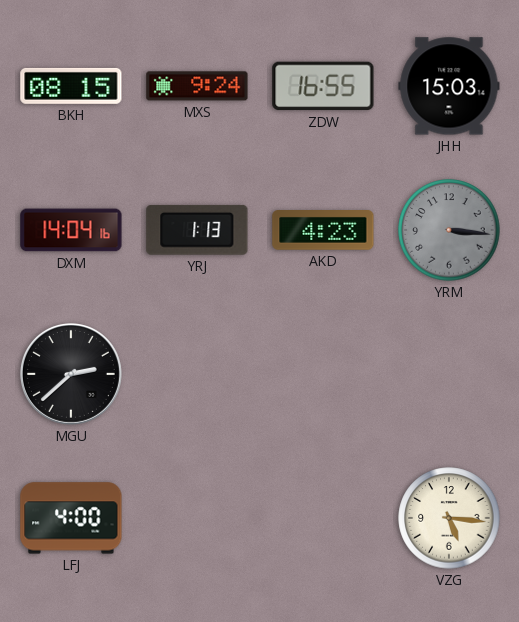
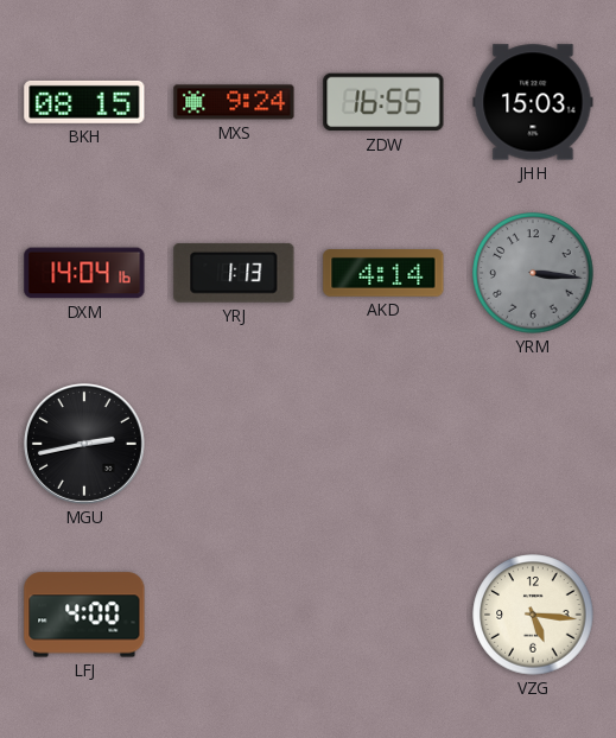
AKD: 4:23 -> 4:14
MGU: 2:38 -> 2:43
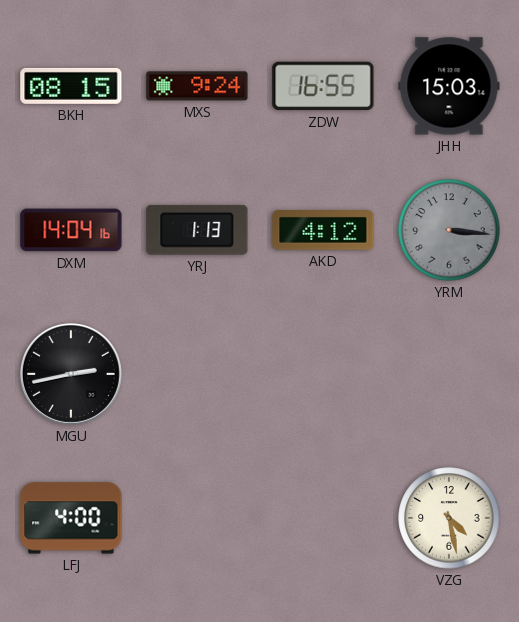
AKD: 4:14 -> 4:12
VZG: 5:16 -> 4:28
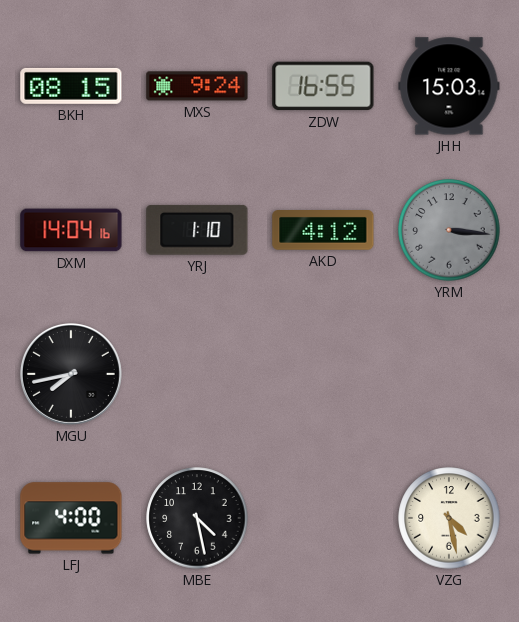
YRJ: 1:13 -> 1:10
MGU: 2:43 -> 7:43
MBE: none -> 4:28
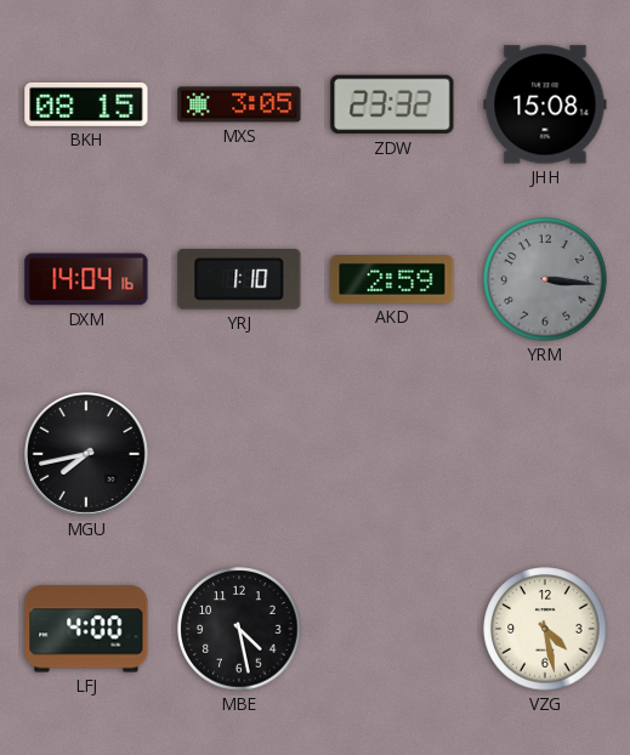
MXS: 9:24 -> 3:05
ZDW: 16:55 -> 23:32
JHH: 15:03 -> 15:08
AKD: 4:12 -> 2:59
